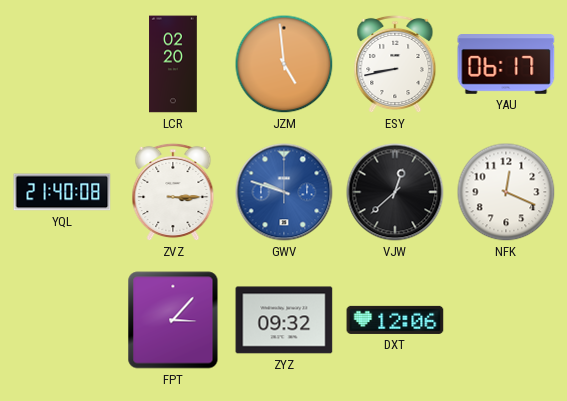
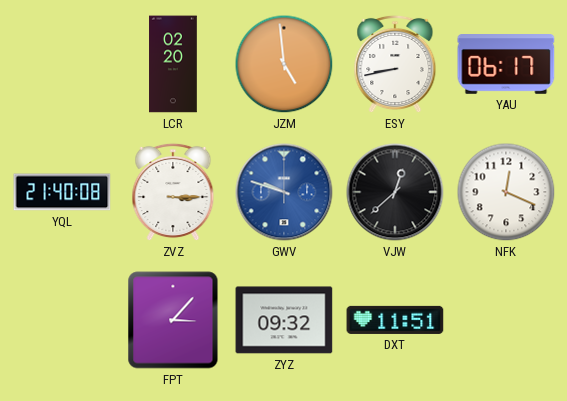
DXT: 12:06 -> 11:51
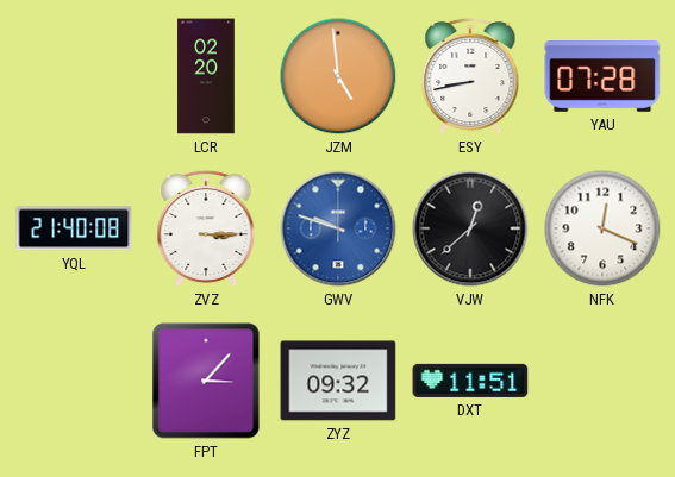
YAU: 06:17 -> 07:28
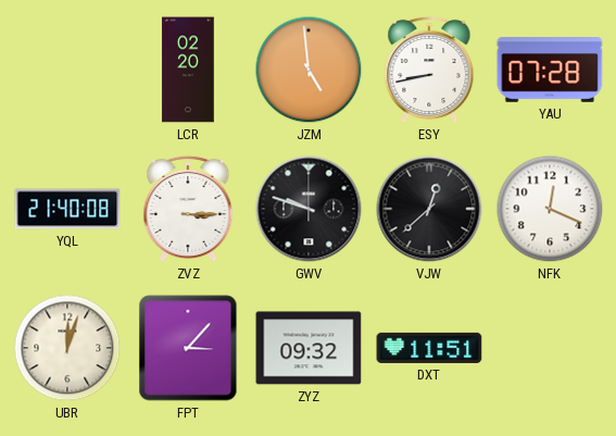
GWV dial: blue -> black
UBR: none -> 12:03
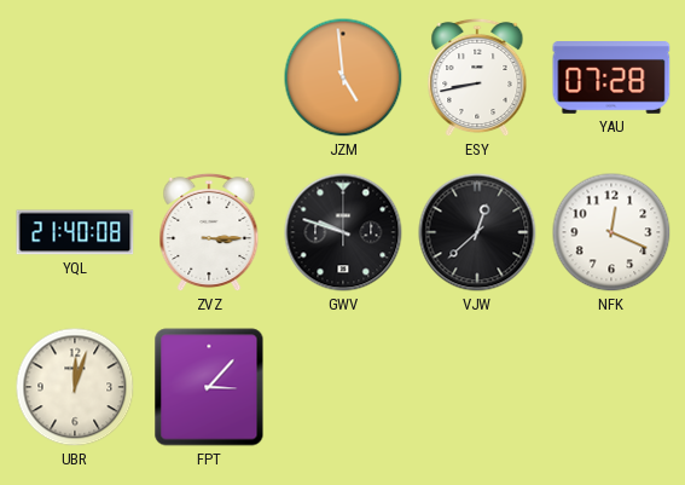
LCR: 02:20 -> none
ZYZ: 09:32 -> none
DXT: 11:51 -> none
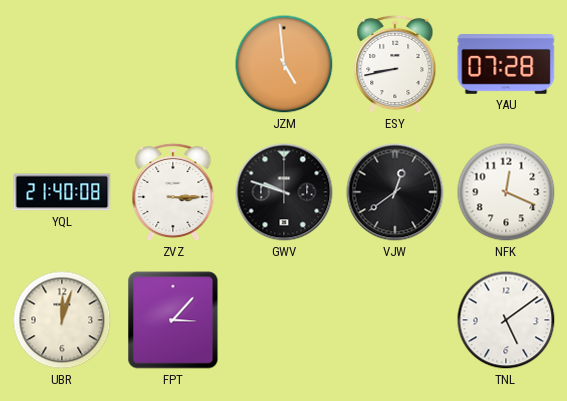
VJW: 12:38 -> 12:39
TNL: none -> 5:09
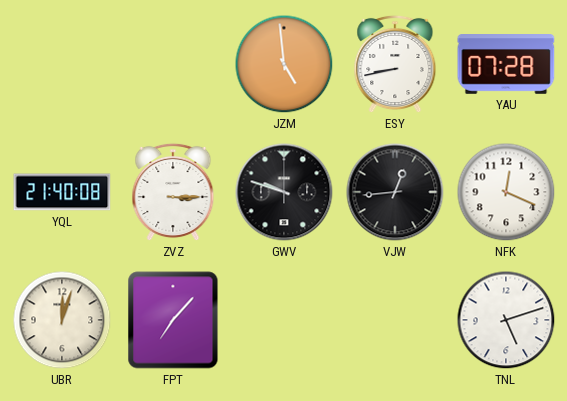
VJW: 12:39 -> 12:44
FPT: 3:07 -> 7:07
TNL: 5:09 -> 5:12
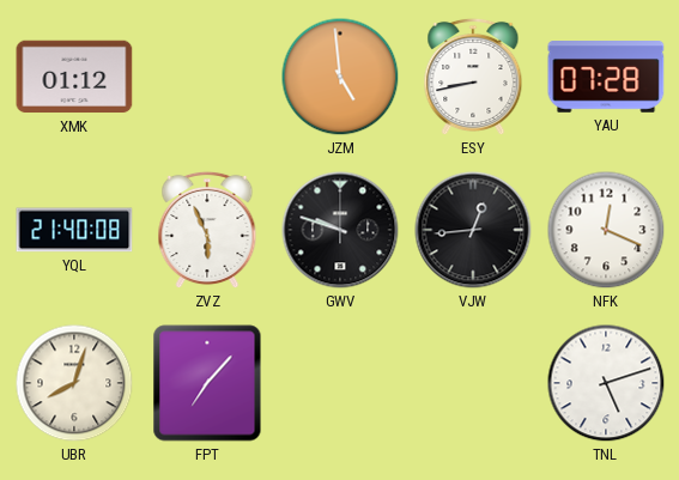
XMK: none -> 01:12
ZVZ: 3:15 -> 5:56
UBR: 12:03 -> 8:03
